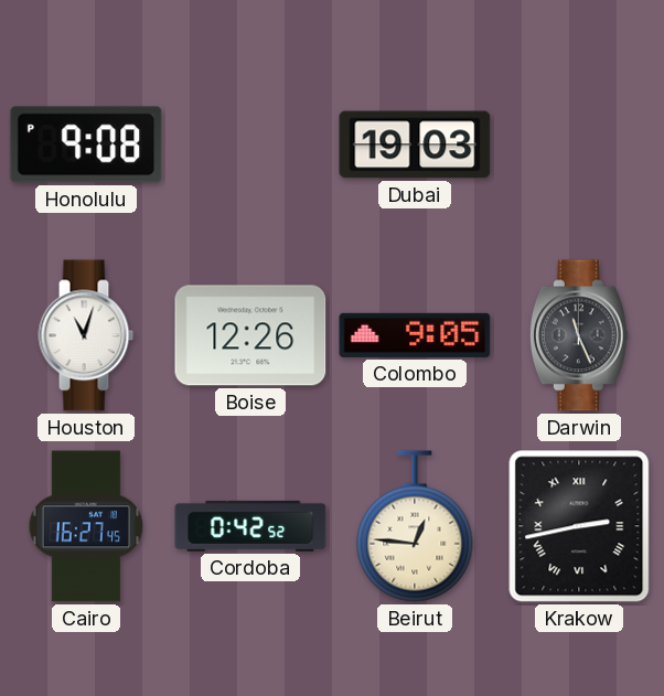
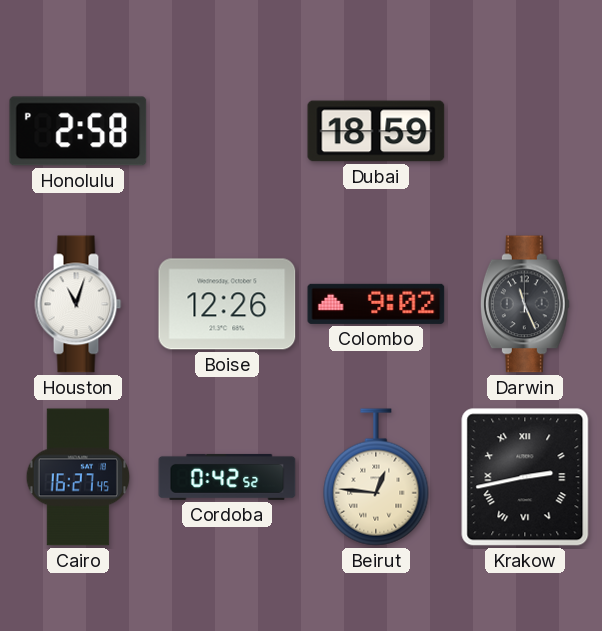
Honolulu: 9:08 -> 2:58
Dubai: 19:03 -> 18:59
Colombo: 9:05 -> 9:02
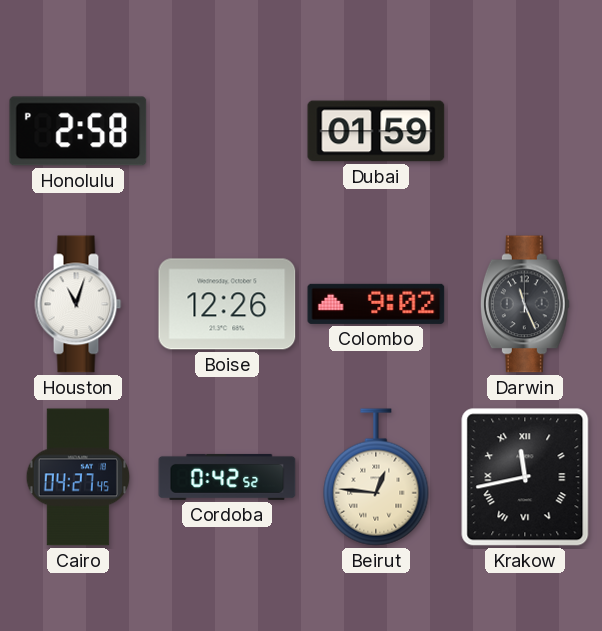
Dubai: 18:59 -> 01:59
Cairo: 16:27 -> 04:27
Krakow: 2:43 -> 11:43
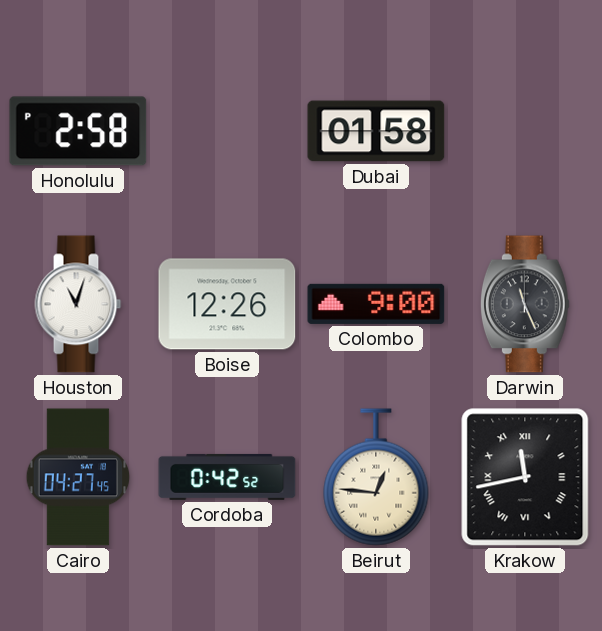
Dubai: 01:59 -> 01:58
Colombo: 9:02 -> 9:00
